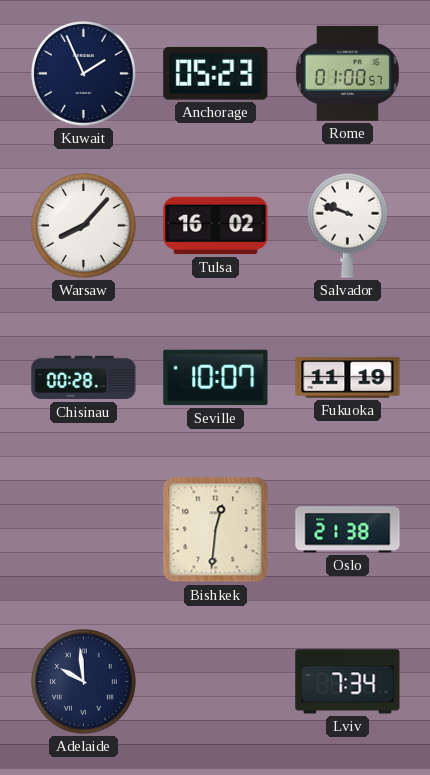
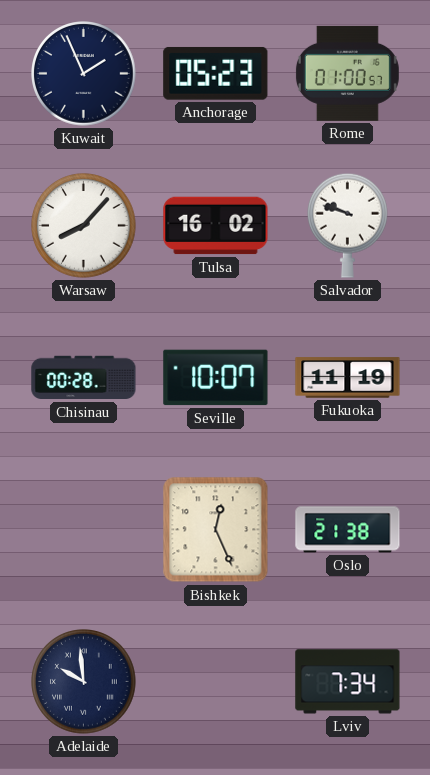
Bishkek: 12:31 -> 12:26
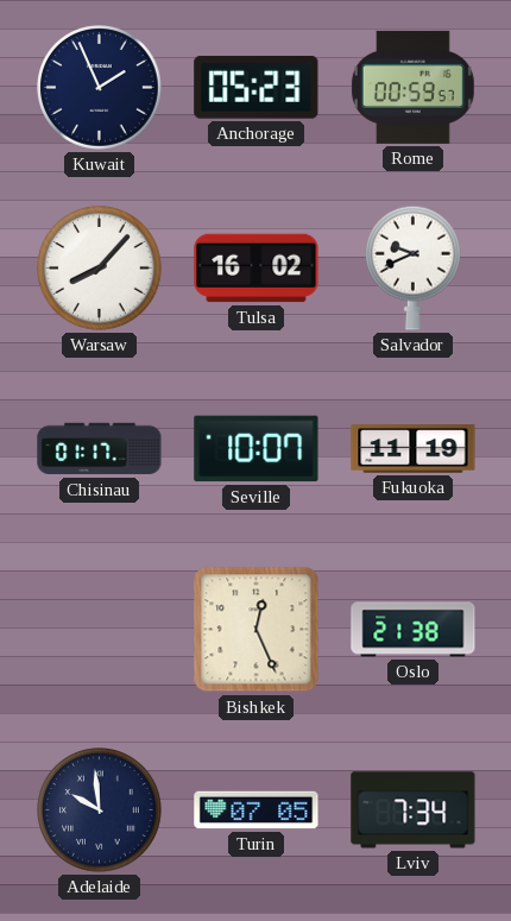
Rome: 01:00 -> 00:59
Salvador: 9:48 -> 9:41
Chisinau: 00:28 -> 01:17
Turin: none -> 07:05
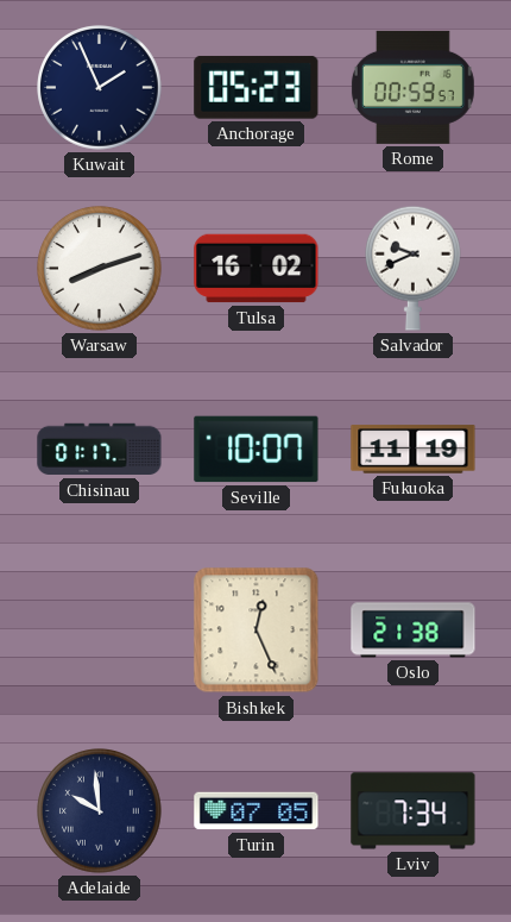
Warsaw: 8:07 -> 8:12
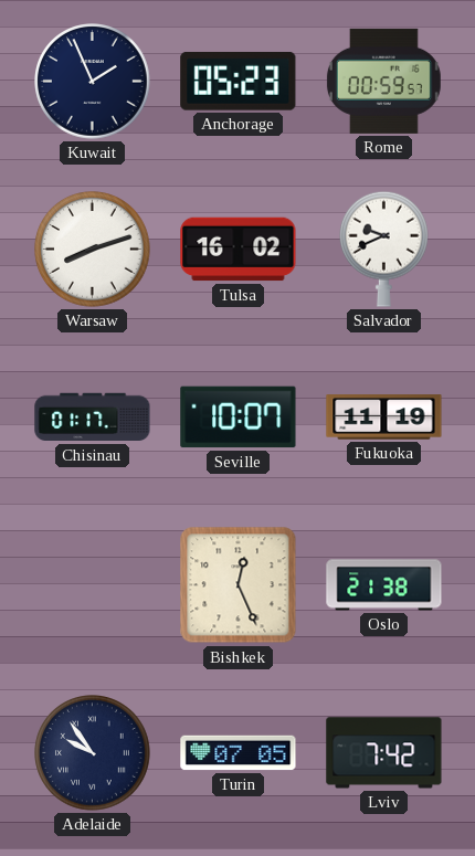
Adelaide: 9:59 -> 9:54
Lviv: 7:34 -> 7:42
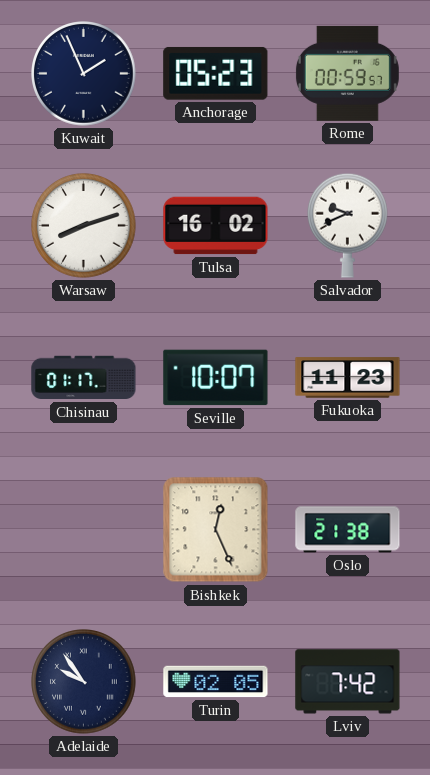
Fukuoka: 11:19 -> 11:23
Turin: 07:05 -> 02:05
